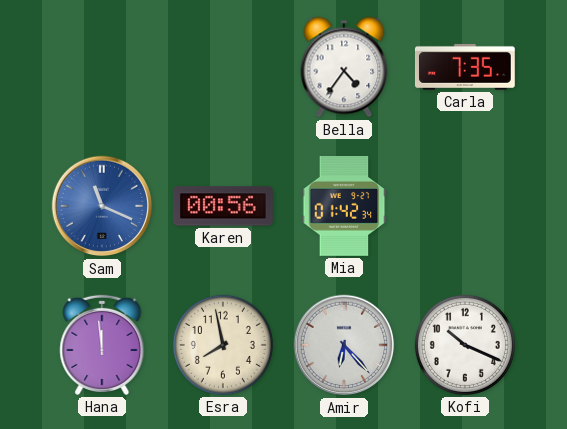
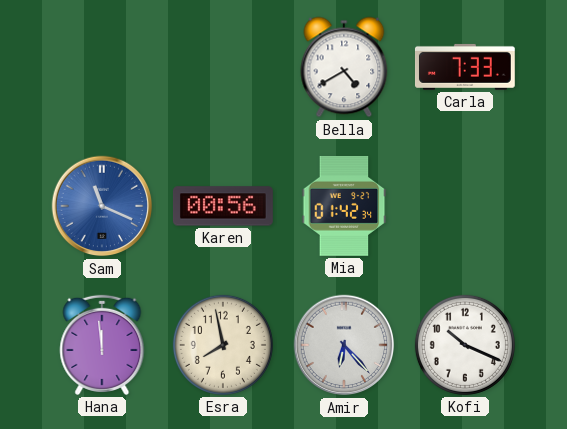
Bella: 4:36 -> 4:40
Carla: 7:35 -> 7:33
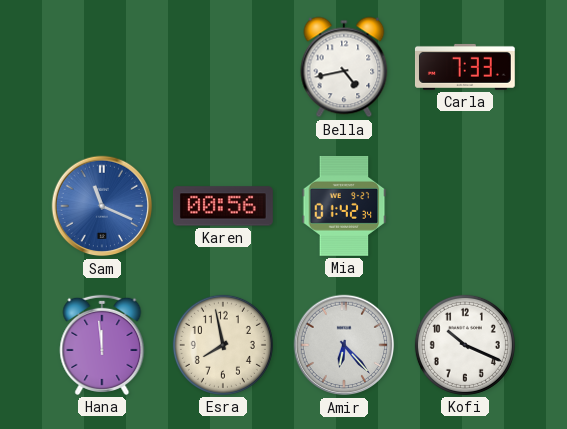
Bella: 4:40 -> 4:43
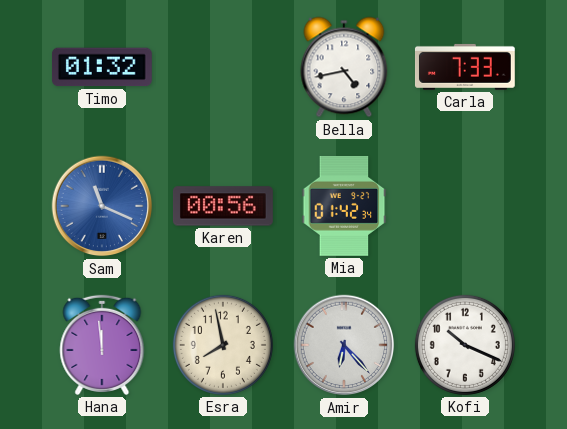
Timo: none -> 01:32
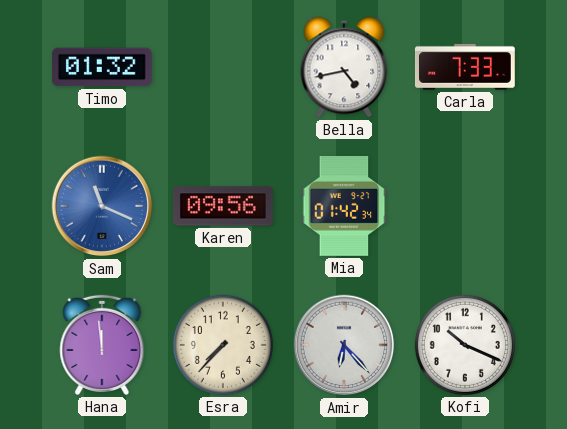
Karen: 00:56 -> 09:56
Esra: 7:58 -> 7:37
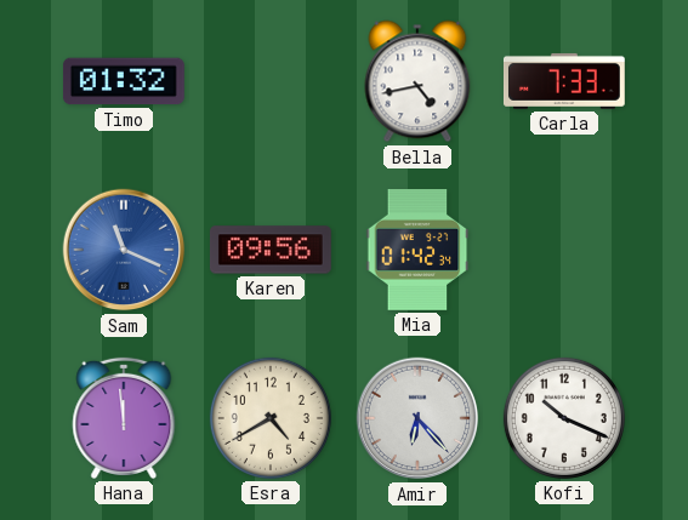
Esra: 7:37 -> 4:40
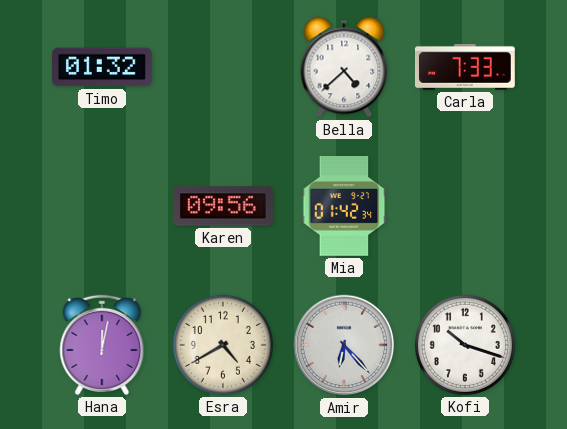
Bella: 4:43 -> 4:38
Sam: 11:19 -> none
Hana: 11:59 -> 12:02
Kofi: 10:19 -> 10:18
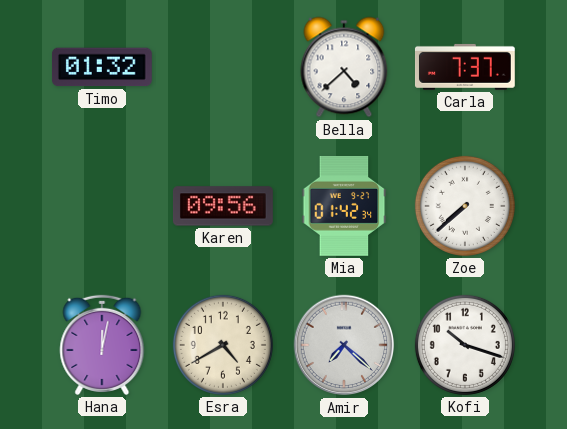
Carla: 7:33 -> 7:37
Zoe: none -> 7:38
Amir: 6:23 -> 7:22
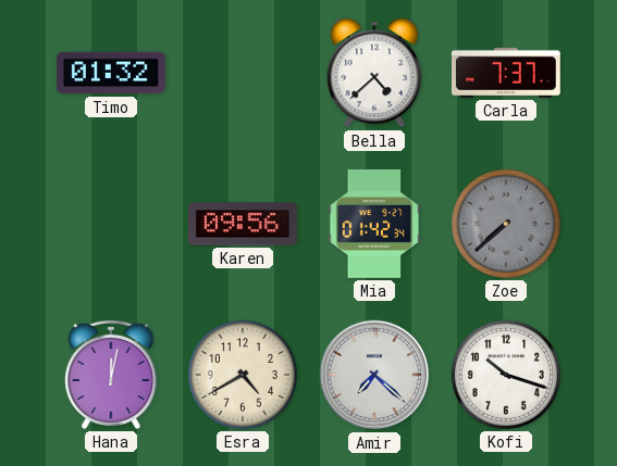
Zoe dial: white -> grey
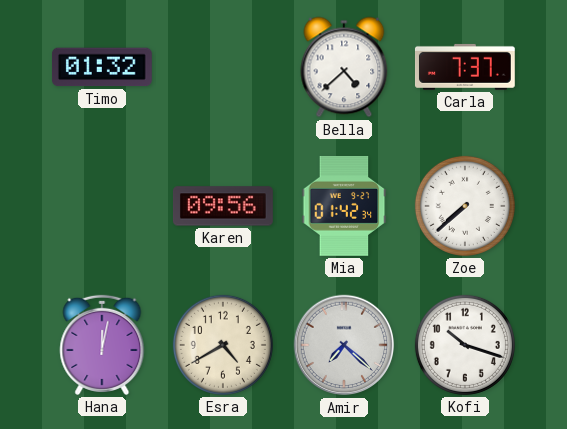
Zoe dial: grey -> white
